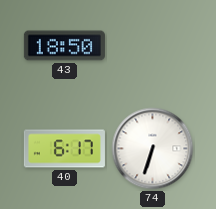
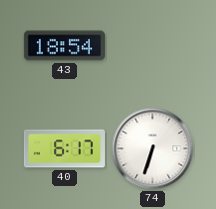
43: 18:50 -> 18:54
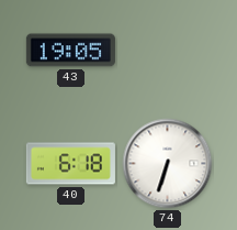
43: 18:54 -> 19:05
40: 6:17 -> 6:18
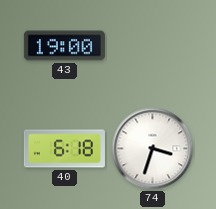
43: 19:05 -> 19:00
74: 6:33 -> 3:33
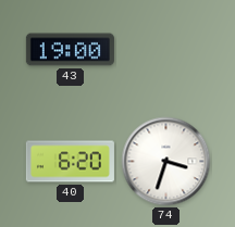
40: 6:18 -> 6:20
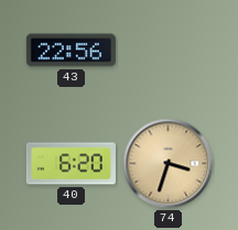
43: 19:00 -> 22:56
74 dial: white -> champagne
